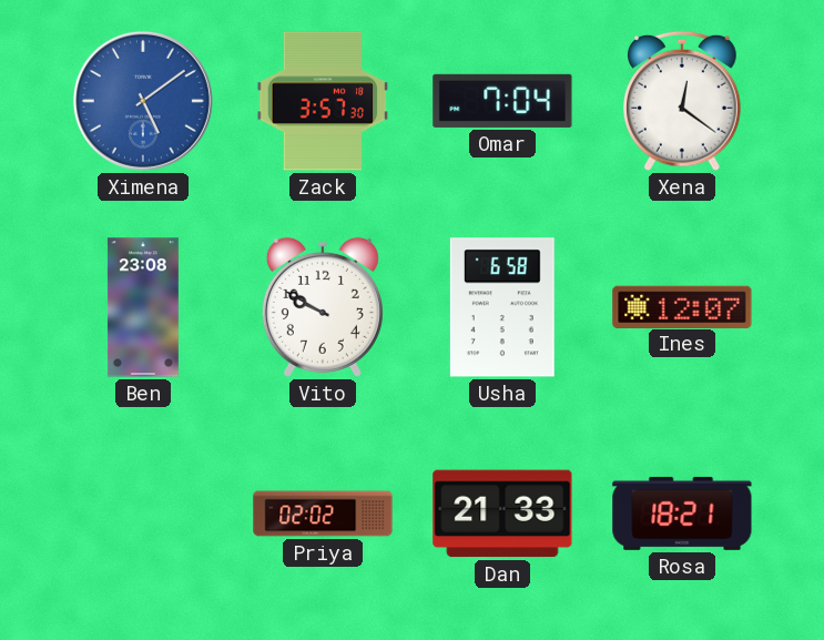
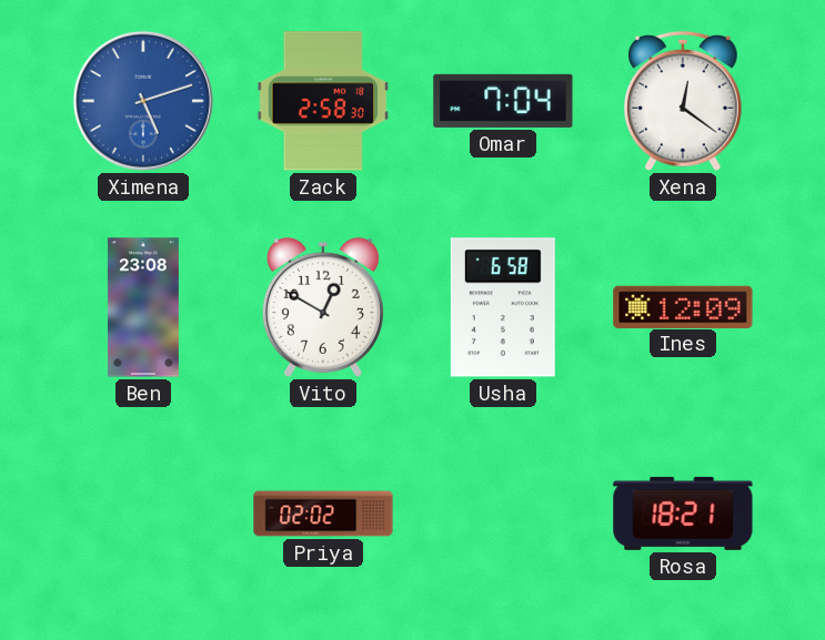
Ximena: 5:09 -> 5:12
Zack: 3:57 -> 2:58
Vito: 9:50 -> 12:50
Ines: 12:07 -> 12:09
Dan: 21:33 -> none
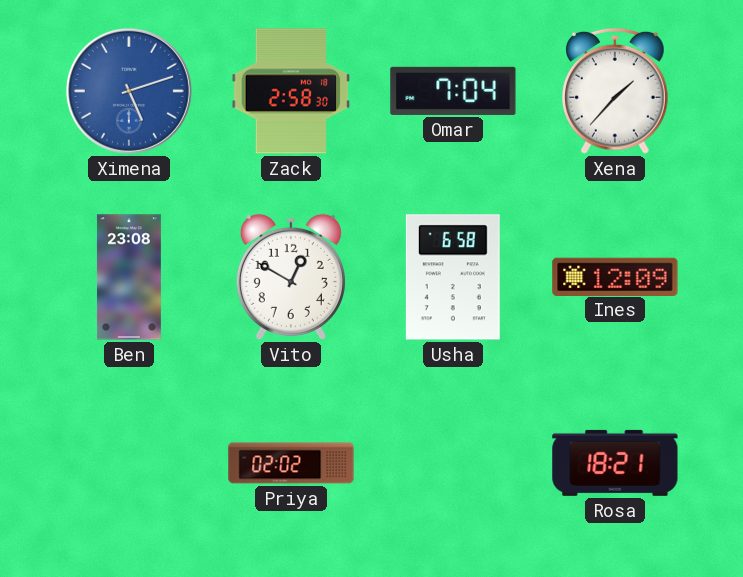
Xena: 12:21 -> 1:37
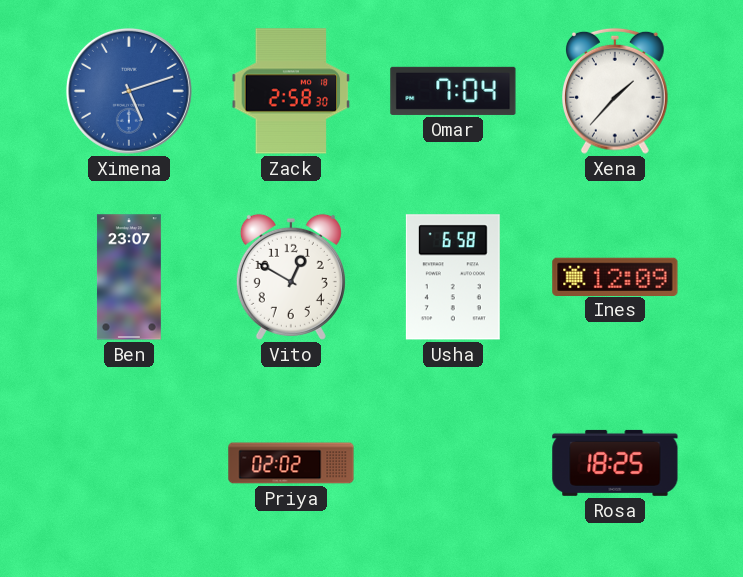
Ben: 23:08 -> 23:07
Rosa: 18:21 -> 18:25
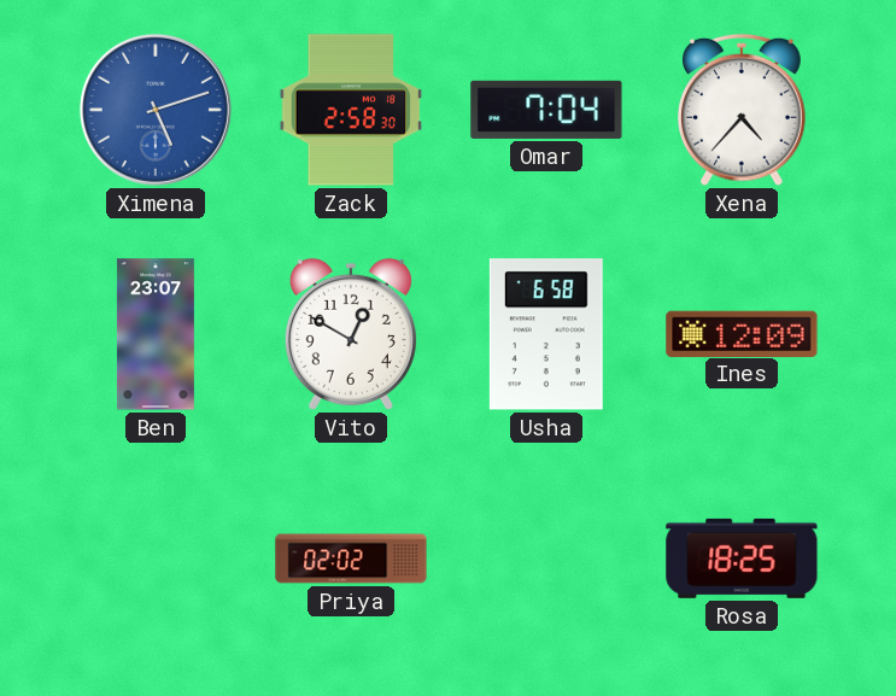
Xena: 1:37 -> 4:37
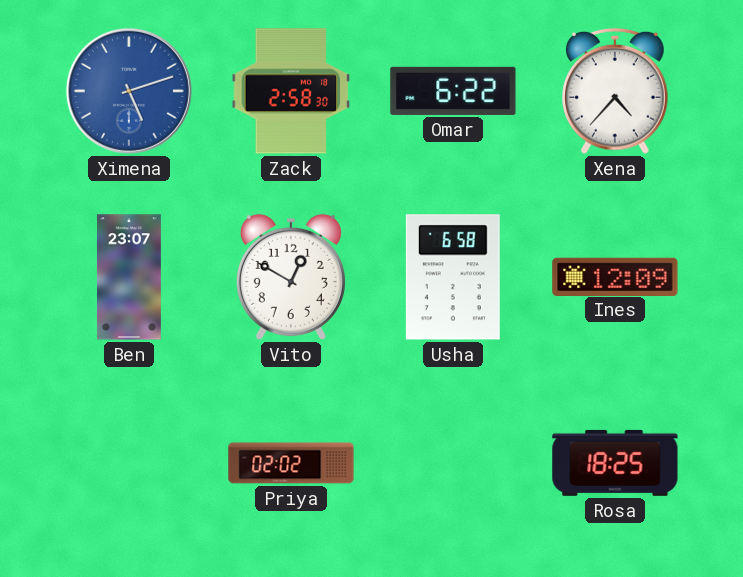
Omar: 7:04 -> 6:22
